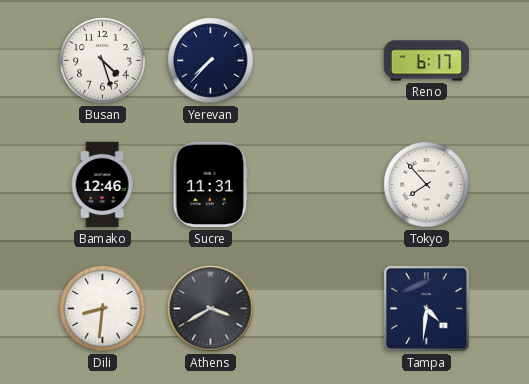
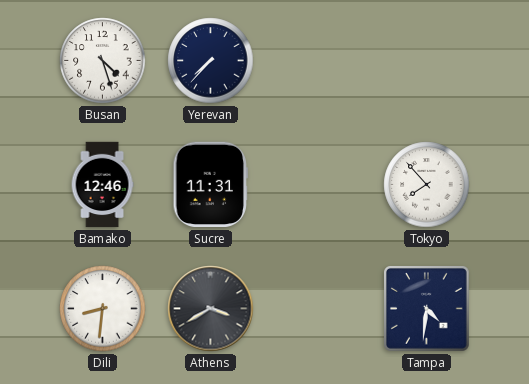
Reno: 6:17 -> none
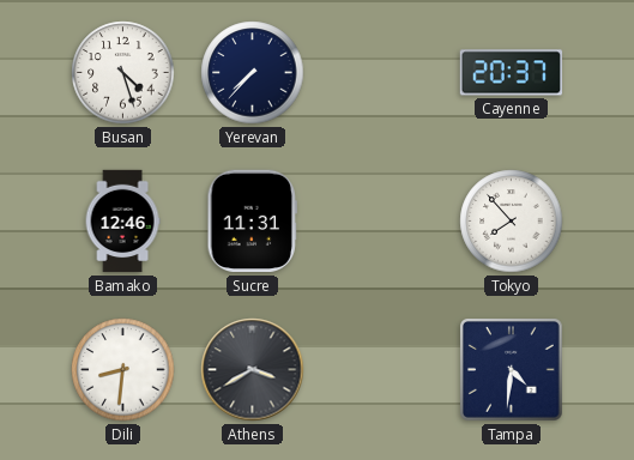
Cayenne: none -> 20:37
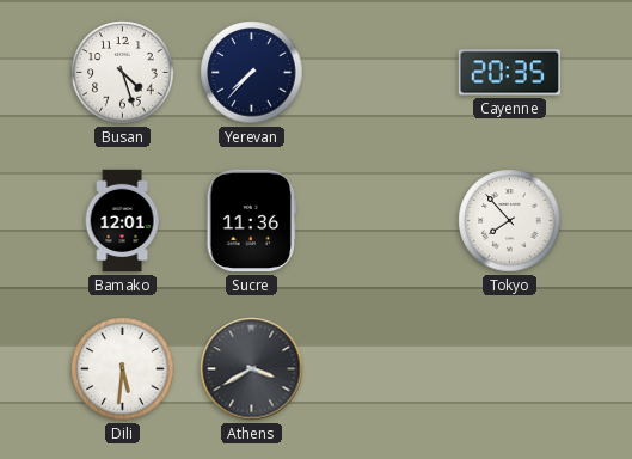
Cayenne: 20:37 -> 20:35
Bamako: 12:46 -> 12:01
Sucre: 11:31 -> 11:36
Dili: 8:31 -> 5:31
Tampa: 4:31 -> none
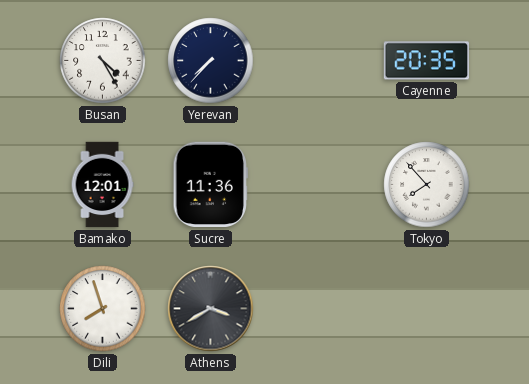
Busan: 4:27 -> 4:25
Dili: 5:31 -> 7:57
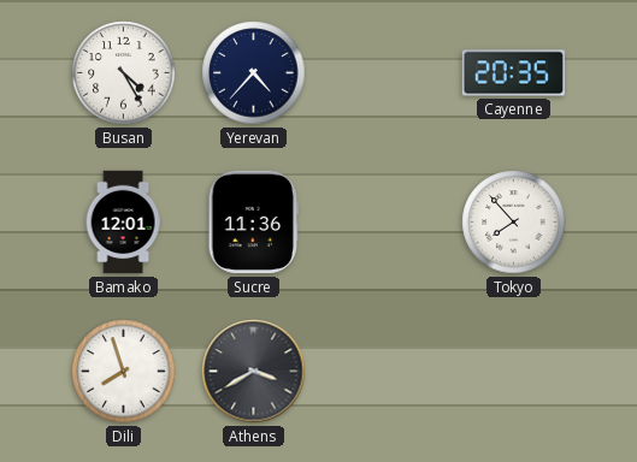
Yerevan: 7:37 -> 4:37
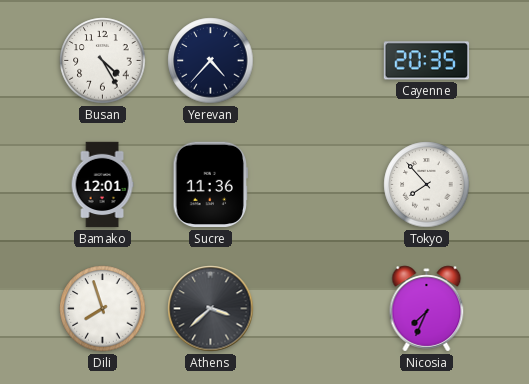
Athens: 3:40 -> 3:38
Nicosia: none -> 7:34
